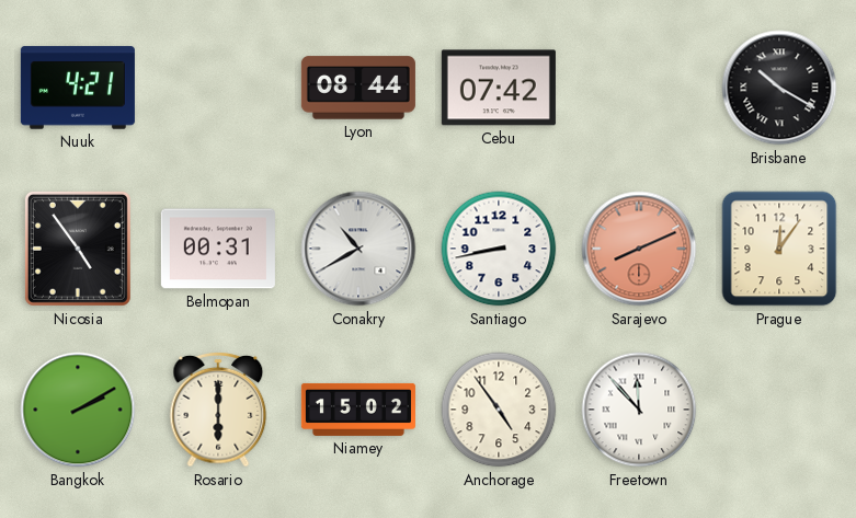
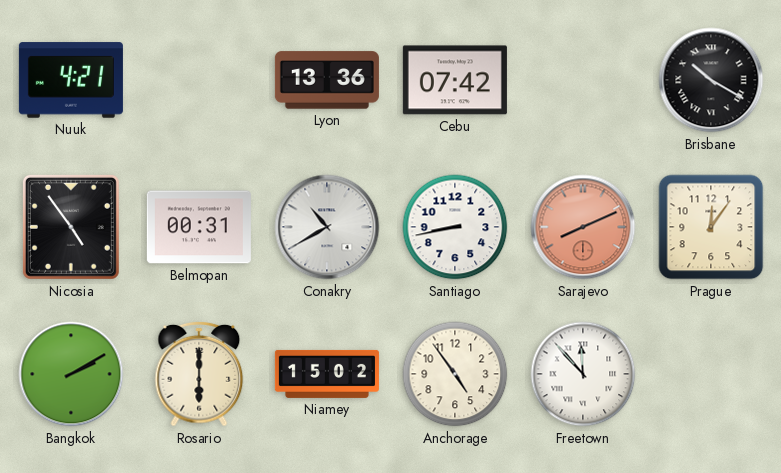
Lyon: 08:44 -> 13:36
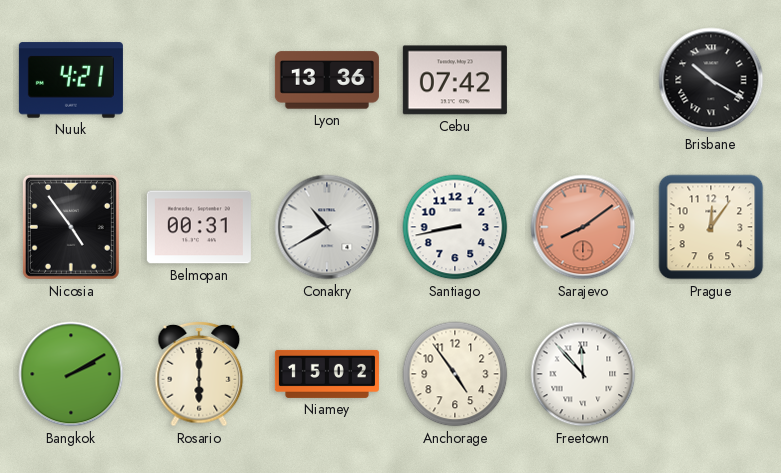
Sarajevo: 8:11 -> 8:09
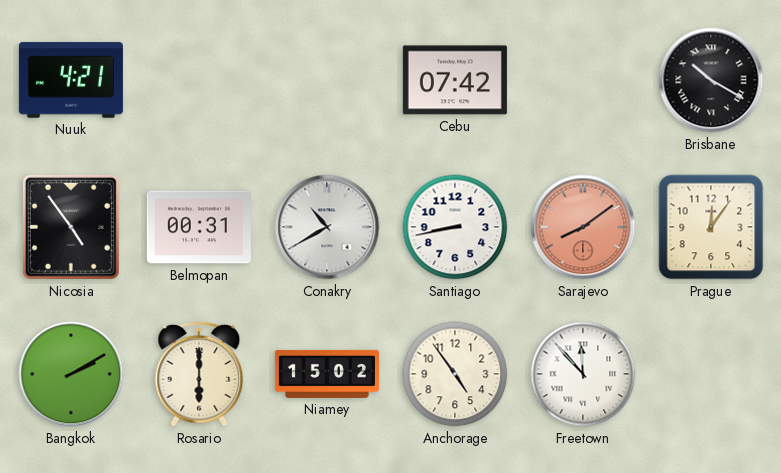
Lyon: 13:36 -> none
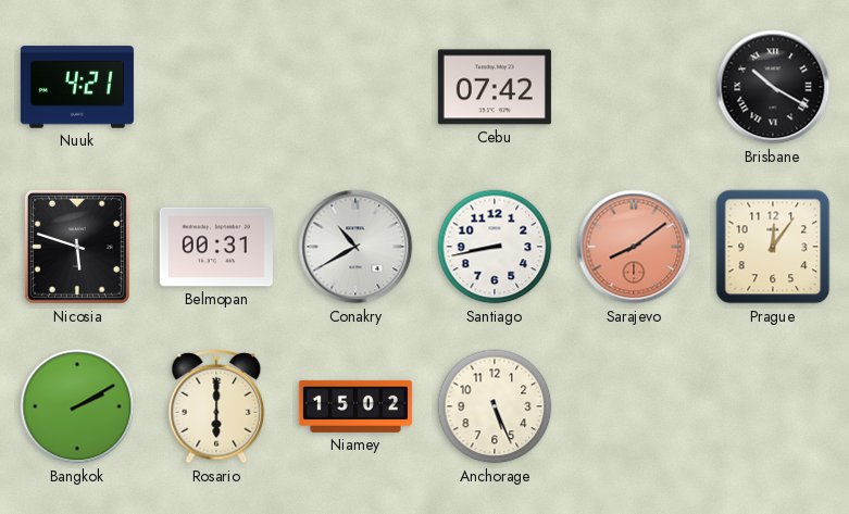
Nicosia: 4:54 -> 5:48
Anchorage: 4:54 -> 5:26
Freetown: 11:53 -> none
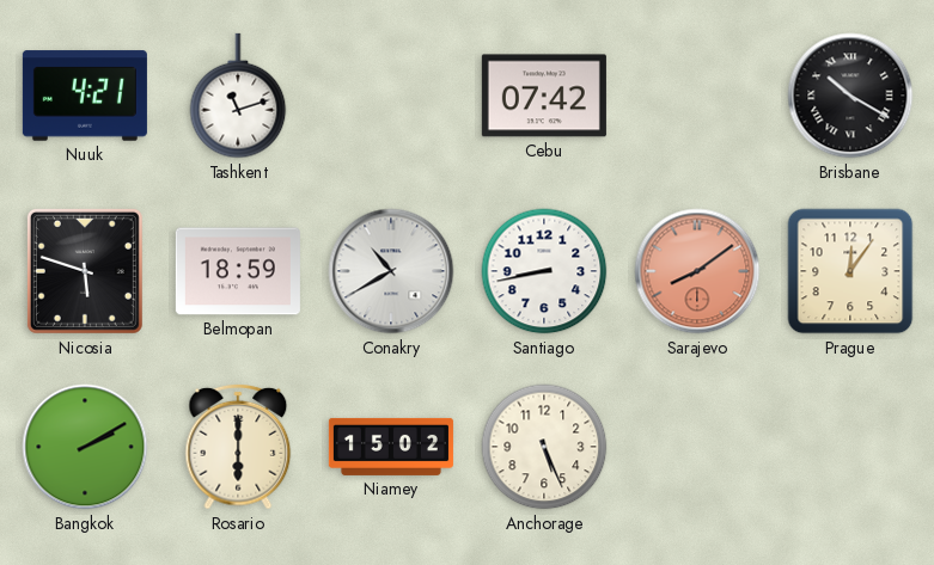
Tashkent: none -> 11:12
Belmopan: 00:31 -> 18:59
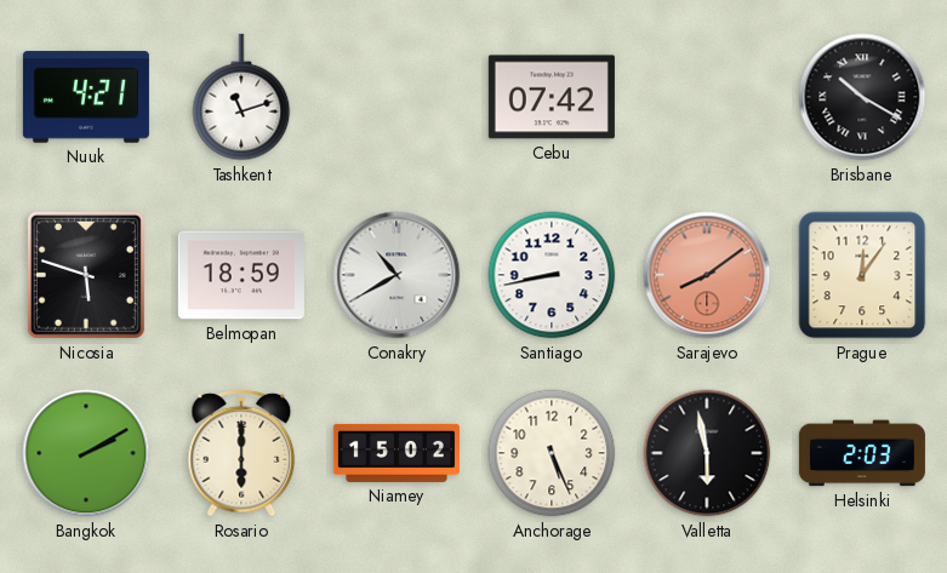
Valletta: none -> 5:58
Helsinki: none -> 2:03
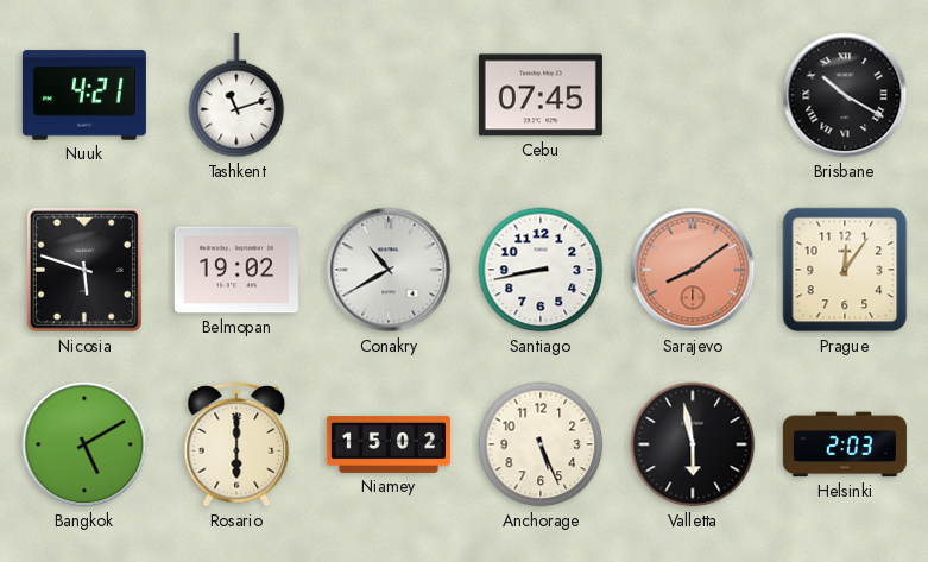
Cebu: 07:42 -> 07:45
Belmopan: 18:59 -> 19:02
Bangkok: 2:10 -> 5:10
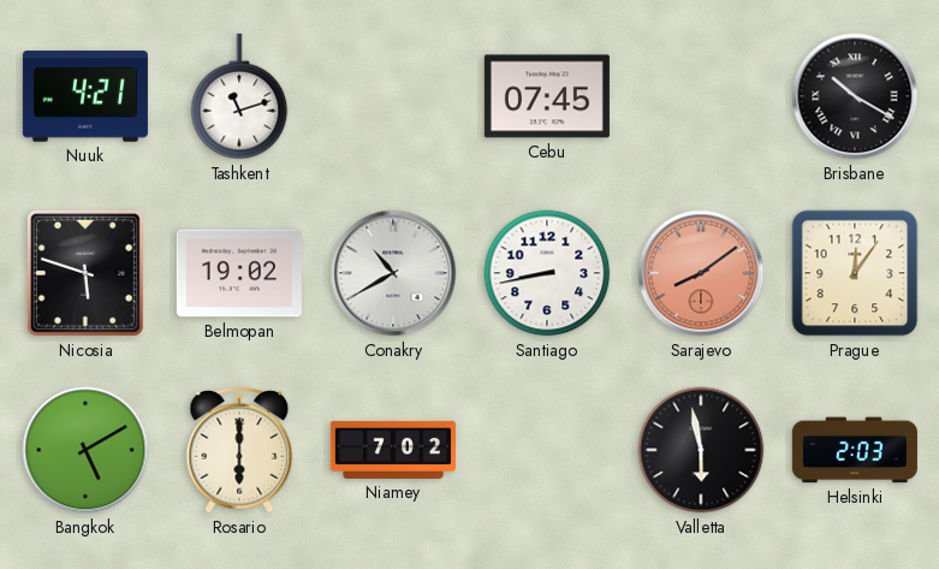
Niamey: 15:02 -> 7:02
Anchorage: 5:26 -> none
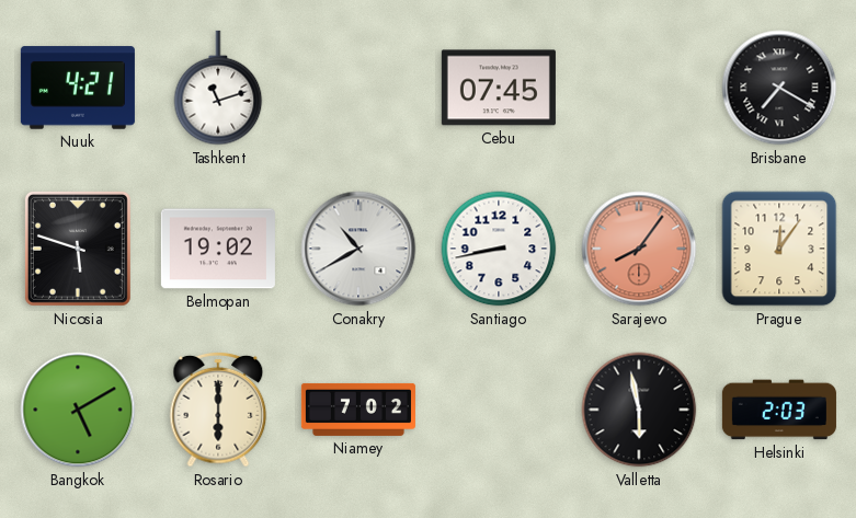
Brisbane: 10:20 -> 7:20
Sarajevo: 8:09 -> 8:06
